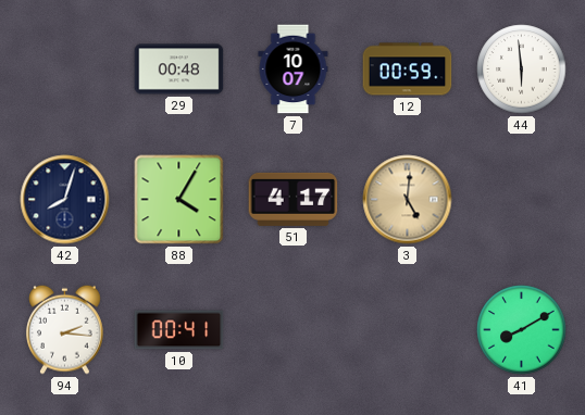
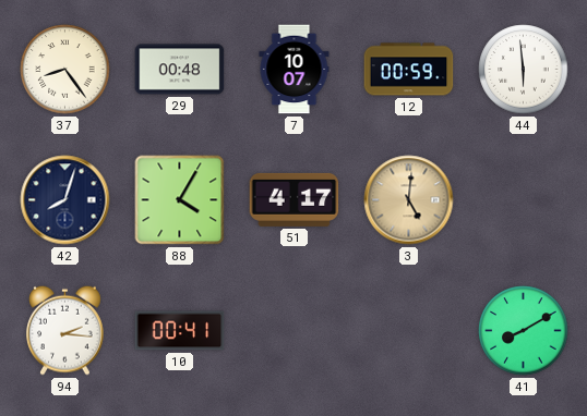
37: none -> 8:24
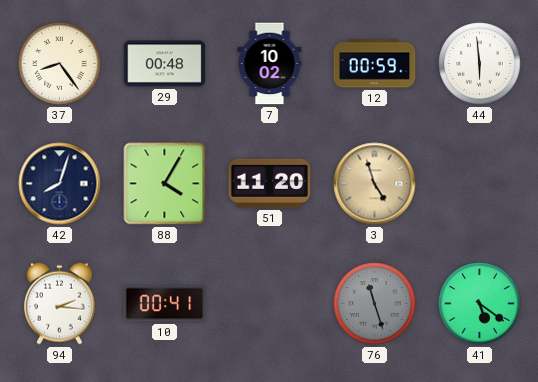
7: 10:07 -> 10:02
51: 4:17 -> 11:20
3: 5:01 -> 4:57
76: none -> 11:27
41: 8:10 -> 5:21
